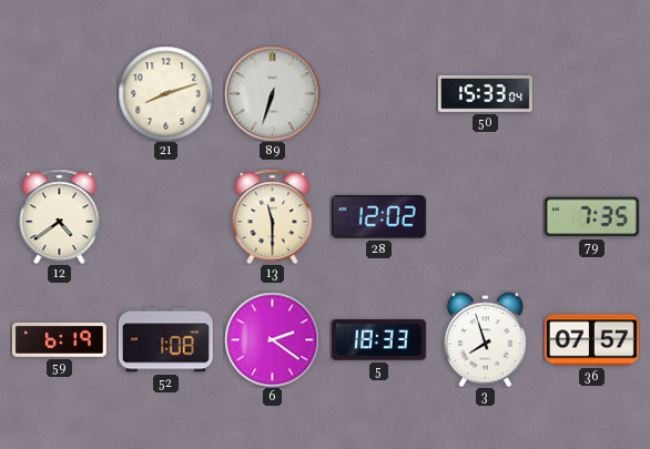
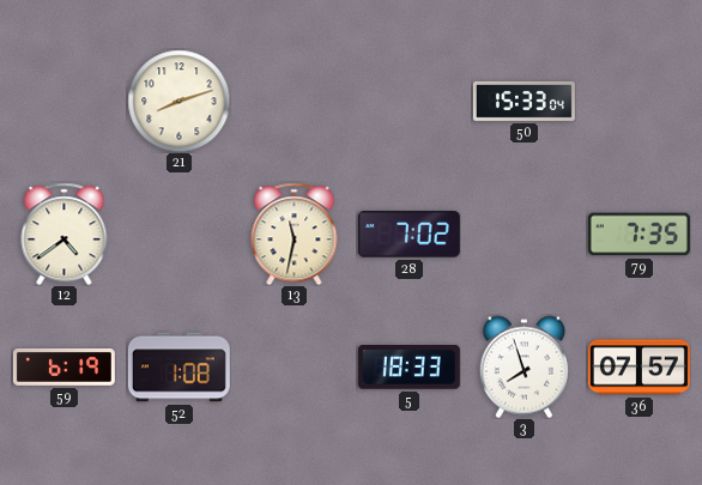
89: 6:33 -> none
13: 11:30 -> 11:32
28: 12:02 -> 7:02
6: 2:21 -> none
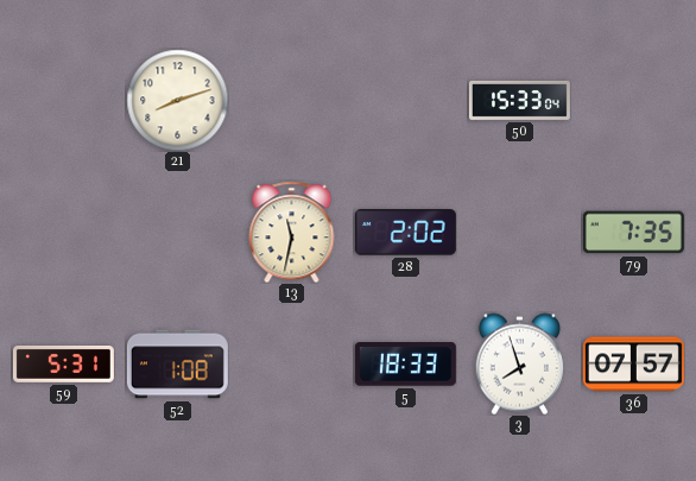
12: 4:39 -> none
28: 7:02 -> 2:02
59: 6:19 -> 5:31
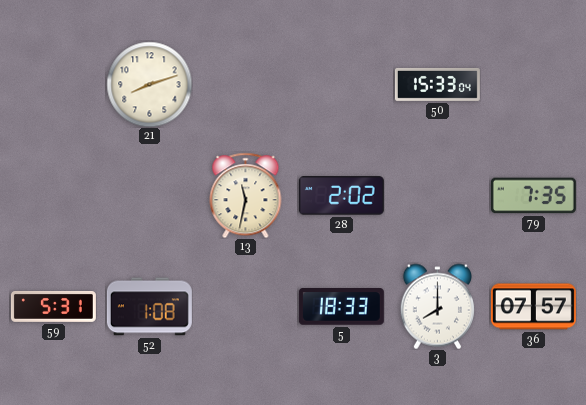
3: 7:57 -> 8:00
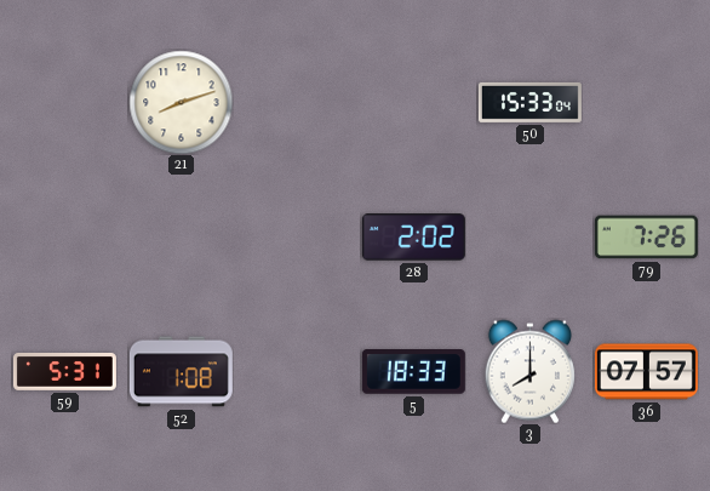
13: 11:32 -> none
79: 7:35 -> 7:26
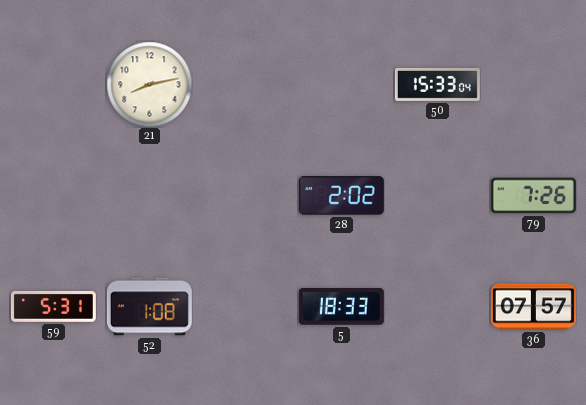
21: 8:12 -> 8:13
3: 8:00 -> none
